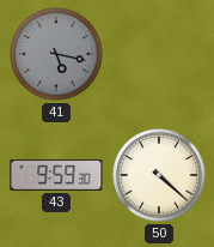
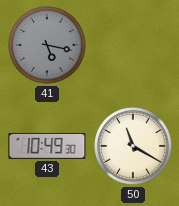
43: 9:59 -> 10:49
50: 4:22 -> 11:20
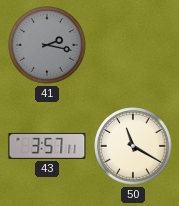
41: 5:17 -> 2:17
43: 10:49 -> 3:57
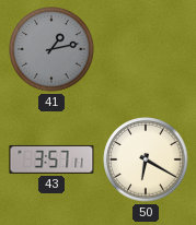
41: 2:17 -> 1:13
50: 11:20 -> 6:20
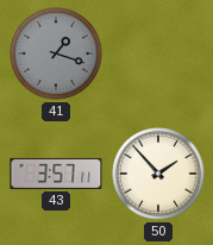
41: 1:13 -> 1:18
50: 6:20 -> 1:53
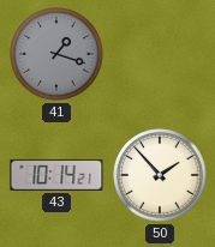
43: 3:57 -> 10:14
